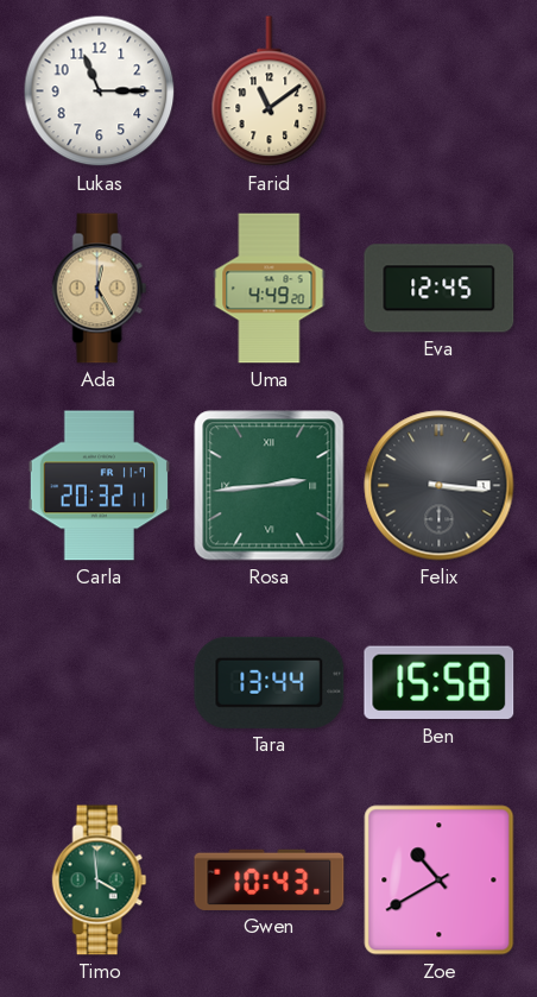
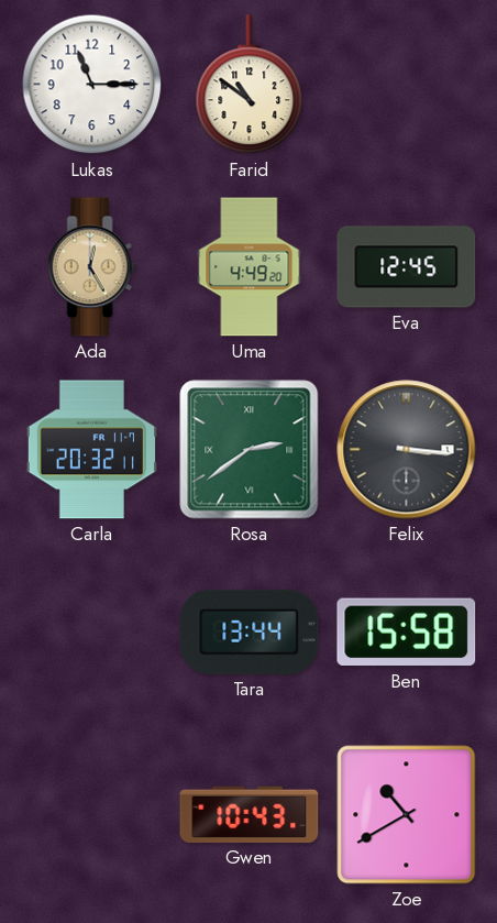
Farid: 11:09 -> 10:51
Rosa: 2:44 -> 2:39
Timo: 3:59 -> none
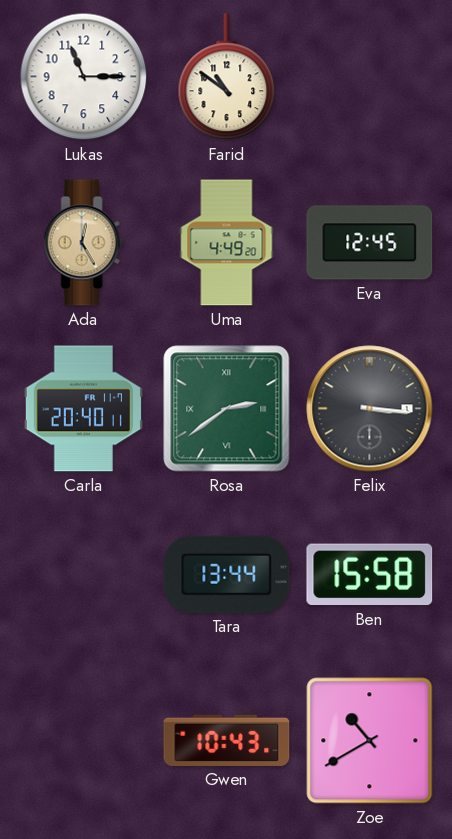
Carla: 20:32 -> 20:40
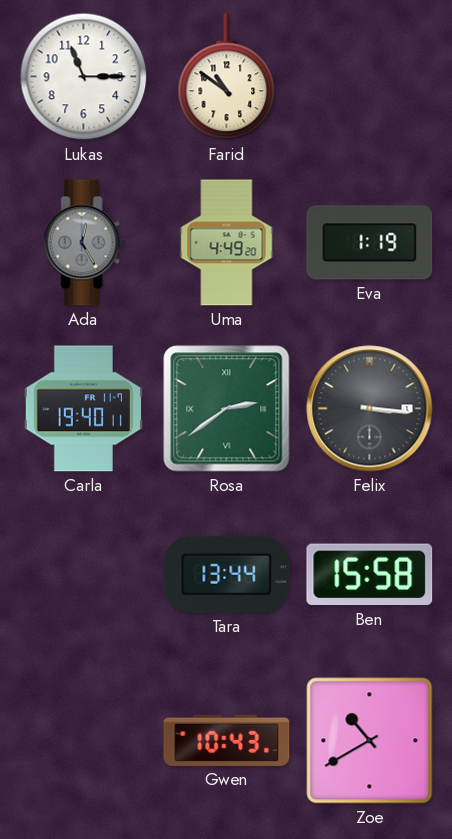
Ada dial: champagne -> grey
Eva: 12:45 -> 1:19
Carla: 20:40 -> 19:40
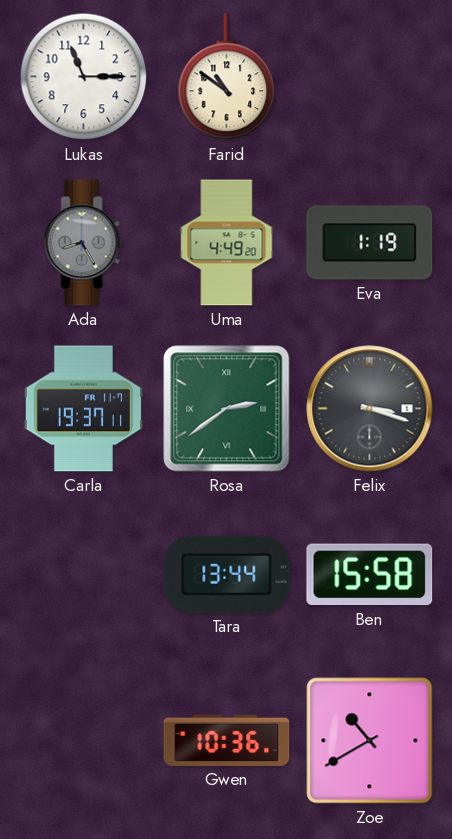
Ada: 12:25 -> 8:25
Carla: 19:40 -> 19:37
Felix: 3:16 -> 3:18
Gwen: 10:43 -> 10:36
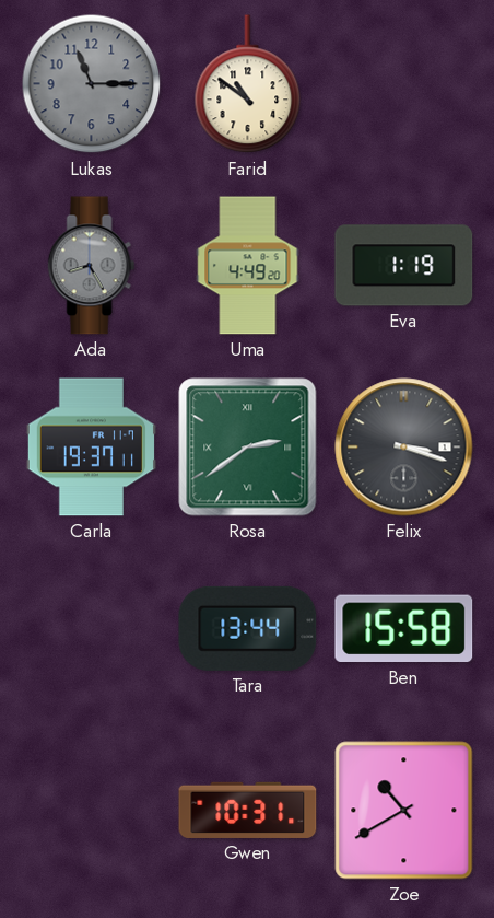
Lukas dial: white -> grey
Gwen: 10:36 -> 10:31
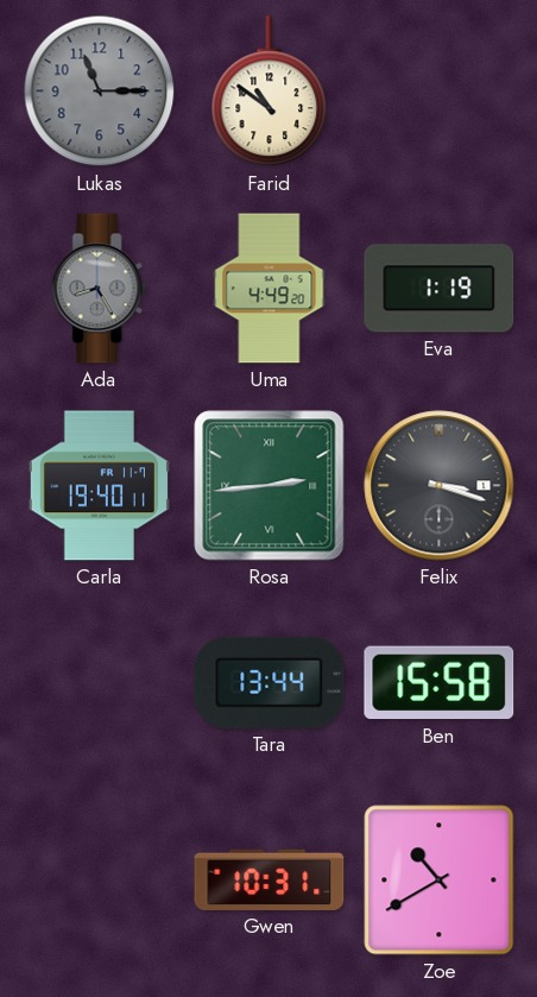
Carla: 19:37 -> 19:40
Rosa: 2:39 -> 2:44
